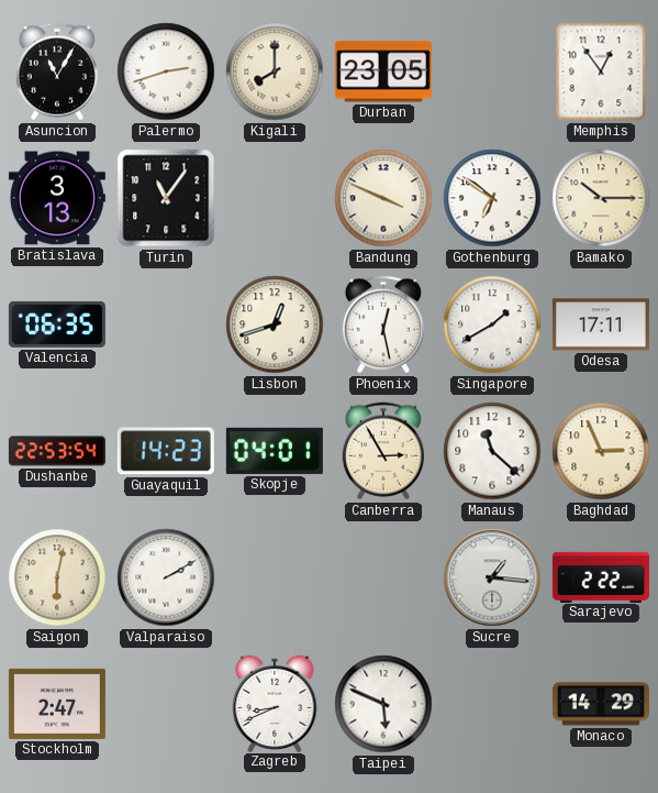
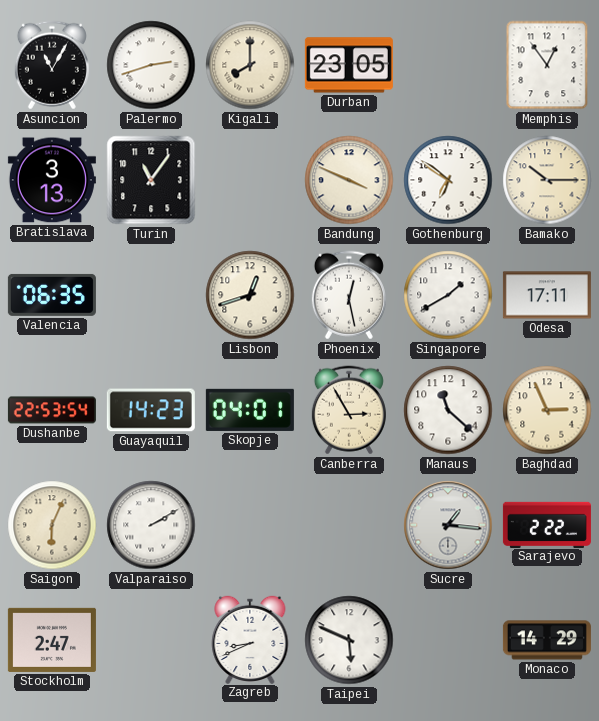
Saigon: 6:02 -> 6:04
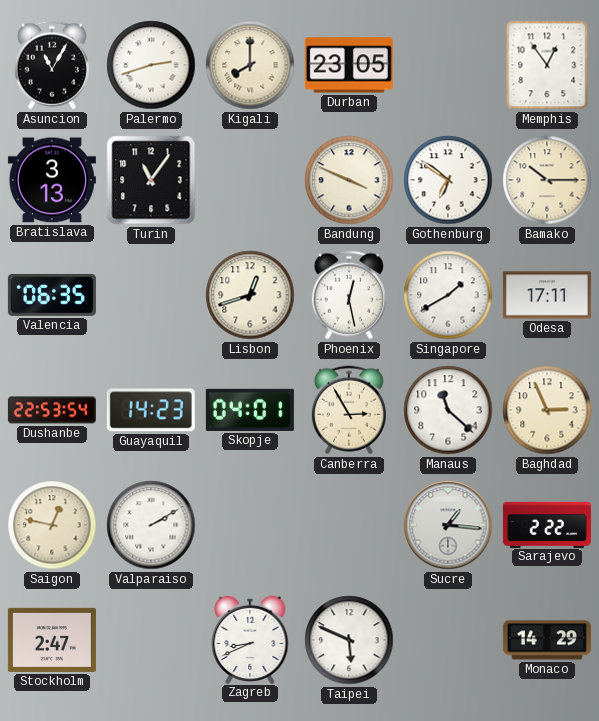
Saigon: 6:04 -> 12:47
